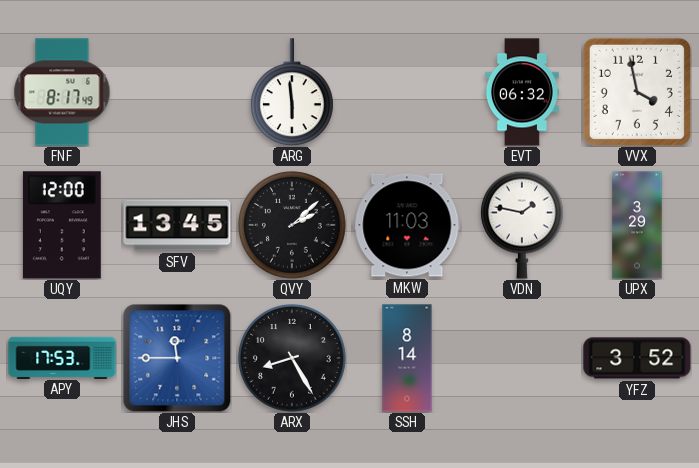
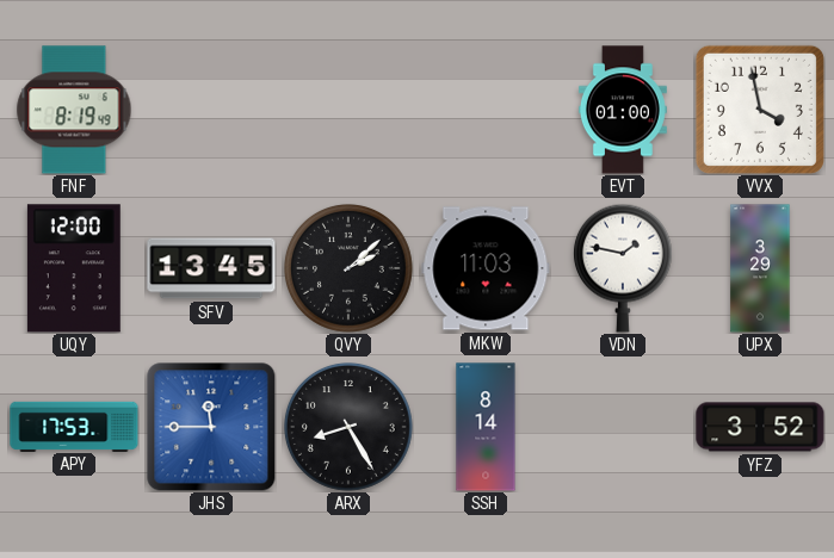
FNF: 8:17 -> 8:19
ARG: 5:59 -> none
EVT: 06:32 -> 01:00
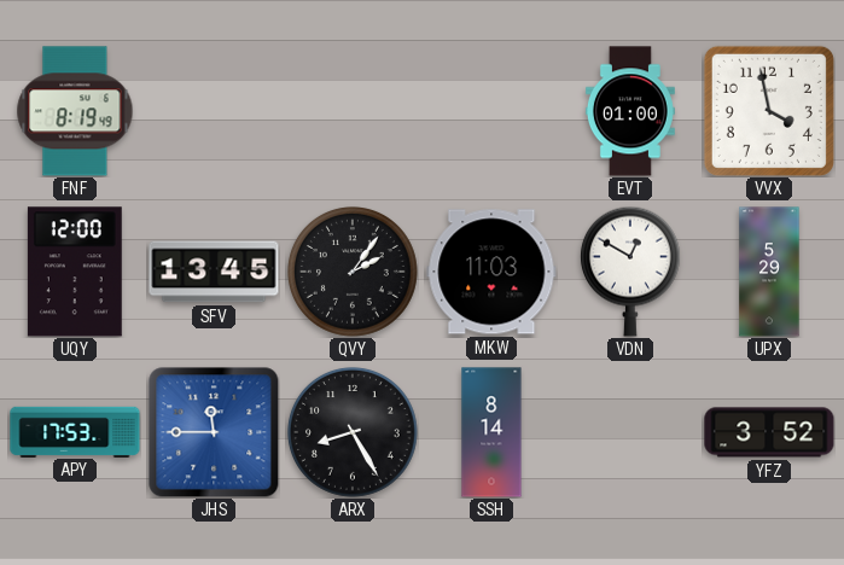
QVY: 2:08 -> 2:06
VDN: 1:47 -> 12:50
UPX: 3:29 -> 5:29
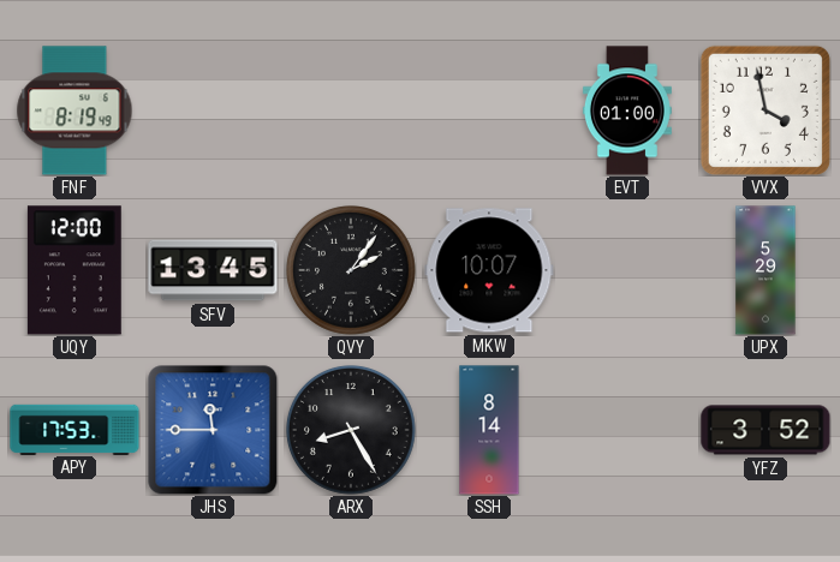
MKW: 11:03 -> 10:07
VDN: 12:50 -> none
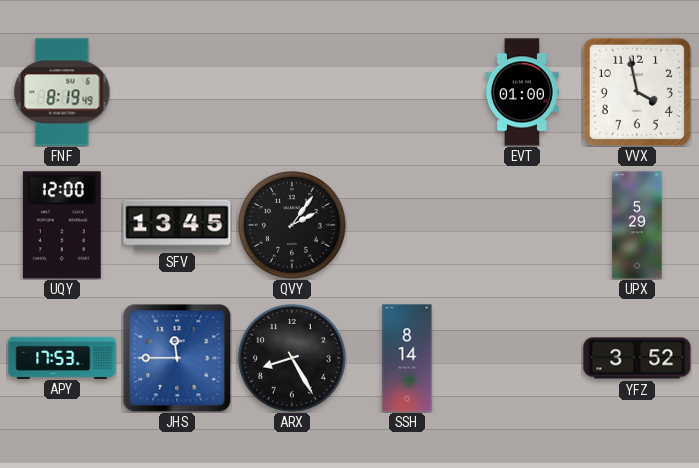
MKW: 10:07 -> none
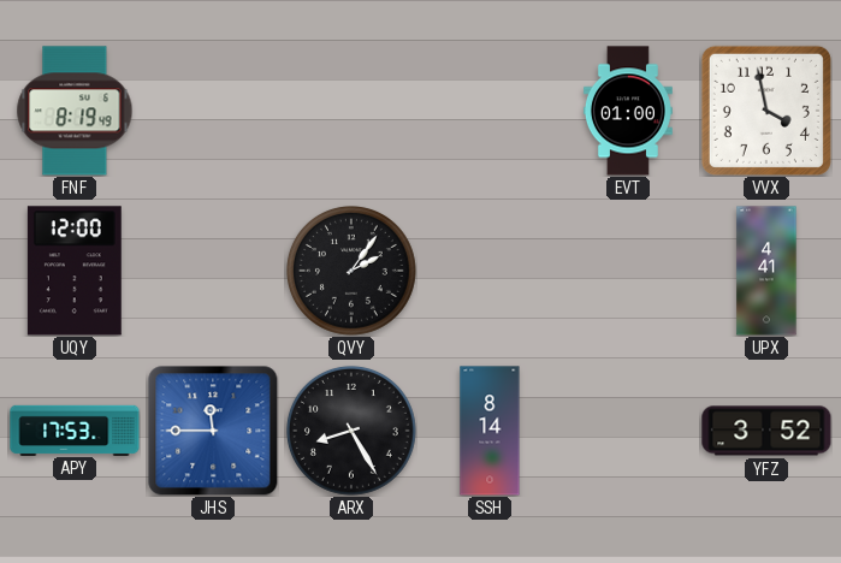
SFV: 13:45 -> none
UPX: 5:29 -> 4:41
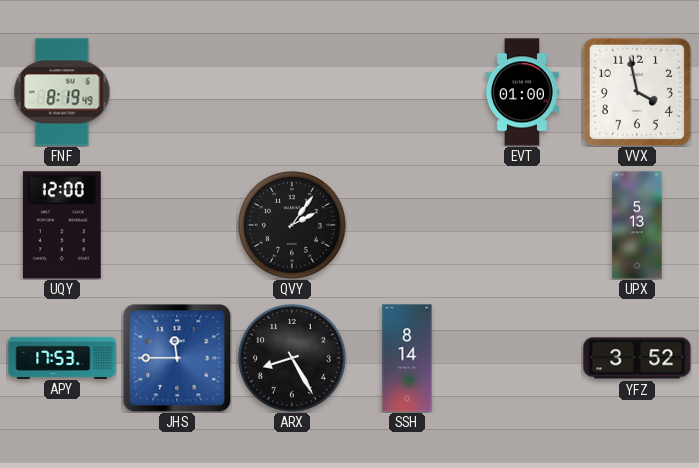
UPX: 4:41 -> 5:13
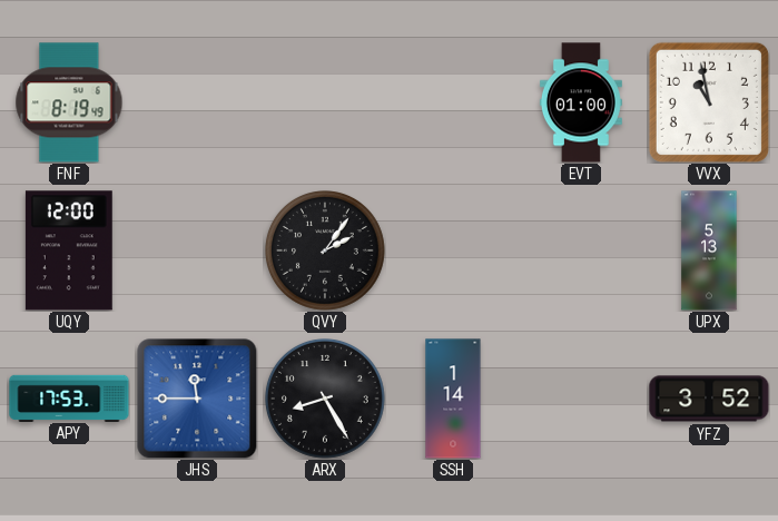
VVX: 3:58 -> 10:58
SSH: 8:14 -> 1:14
